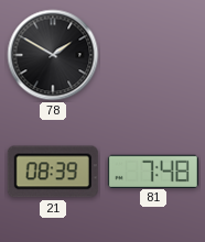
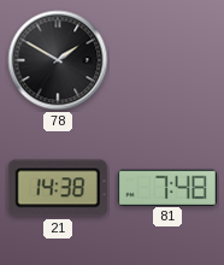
21: 08:39 -> 14:38
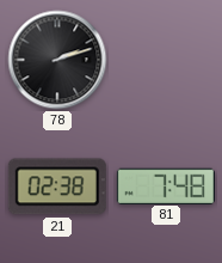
78: 1:50 -> 2:12
21: 14:38 -> 02:38
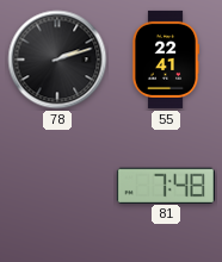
55: none -> 22:41
21: 02:38 -> none
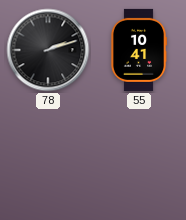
55: 22:41 -> 10:41
81: 7:48 -> none
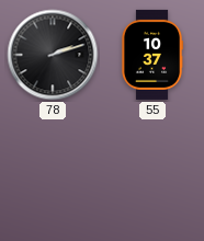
55: 10:41 -> 10:37
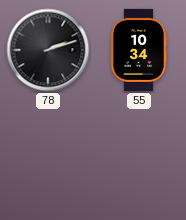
55: 10:37 -> 10:34
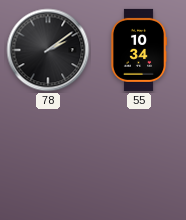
78: 2:12 -> 2:09
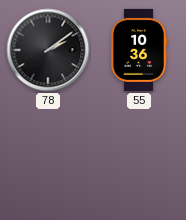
55: 10:34 -> 10:36
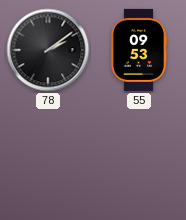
55: 10:36 -> 09:53
